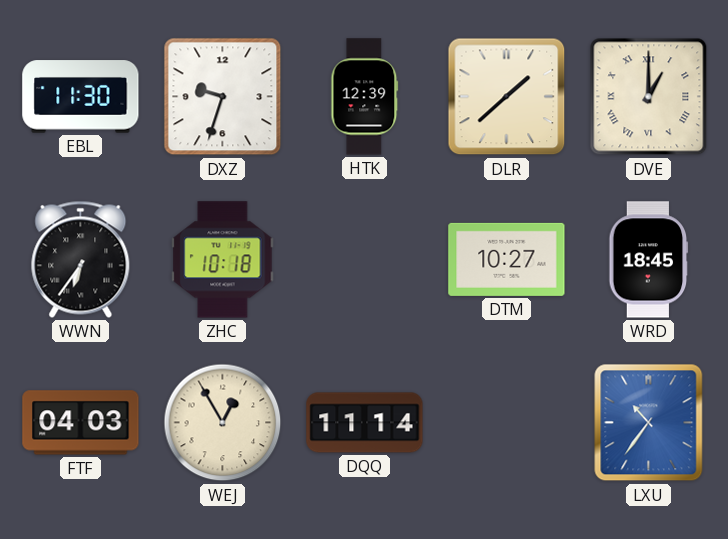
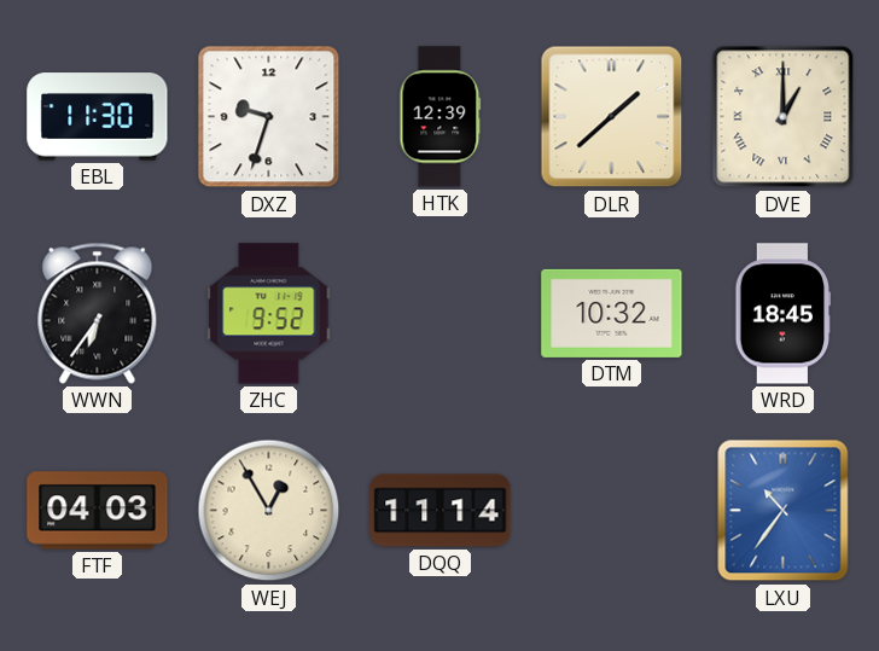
ZHC: 10:18 -> 9:52
DTM: 10:27 -> 10:32
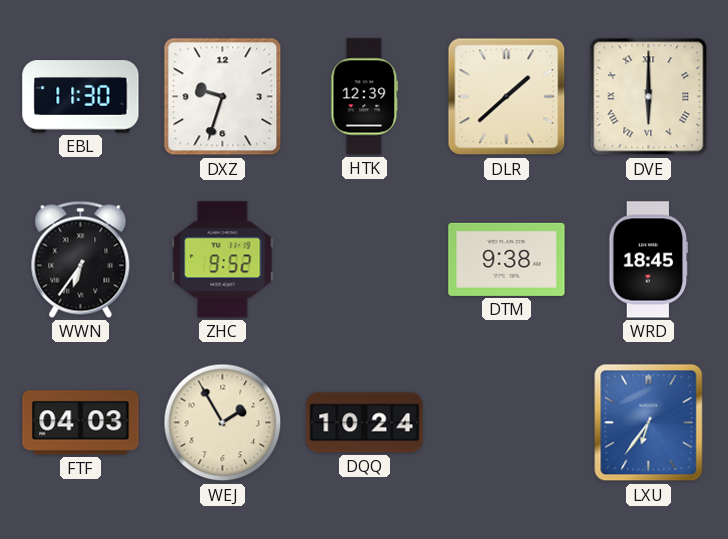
DVE: 1:00 -> 6:00
DTM: 10:32 -> 9:38
WEJ: 12:55 -> 1:55
DQQ: 11:14 -> 10:24
LXU: 10:36 -> 6:36
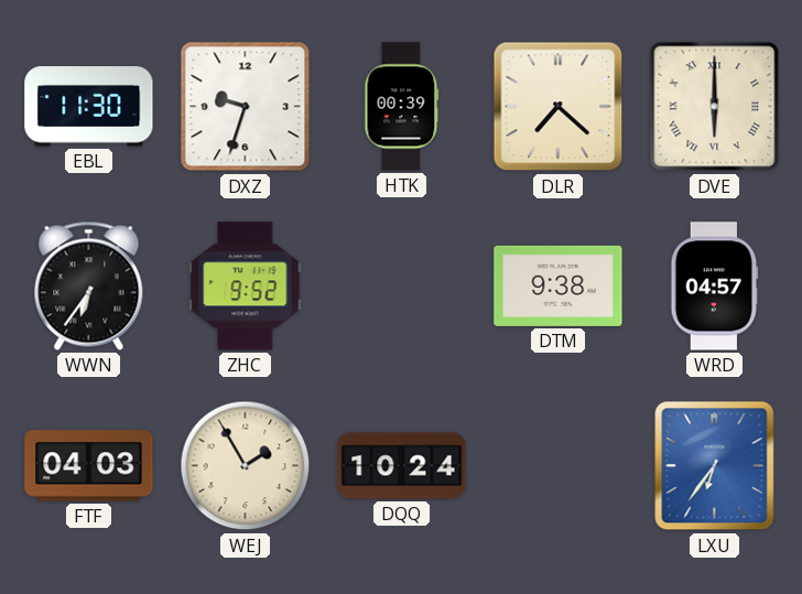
HTK: 12:39 -> 00:39
DLR: 1:38 -> 7:22
WRD: 18:45 -> 04:57
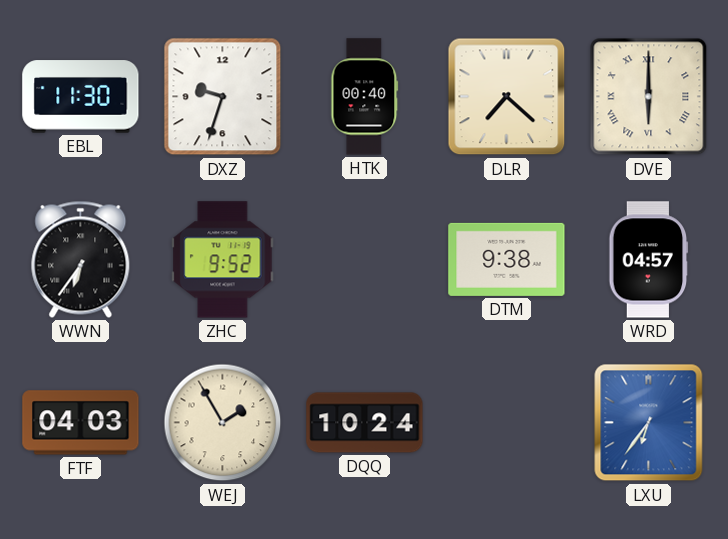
HTK: 00:39 -> 00:40
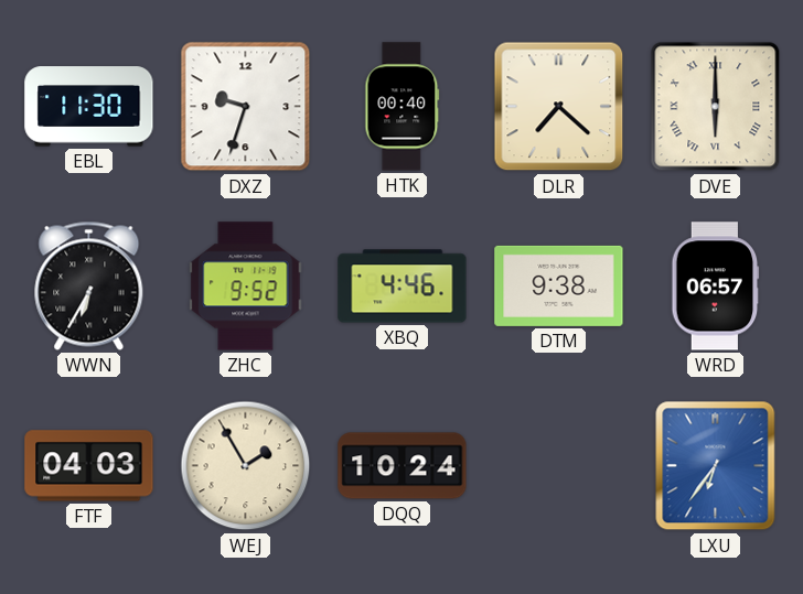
WWN: 6:36 -> 6:35
XBQ: none -> 4:46
WRD: 04:57 -> 06:57
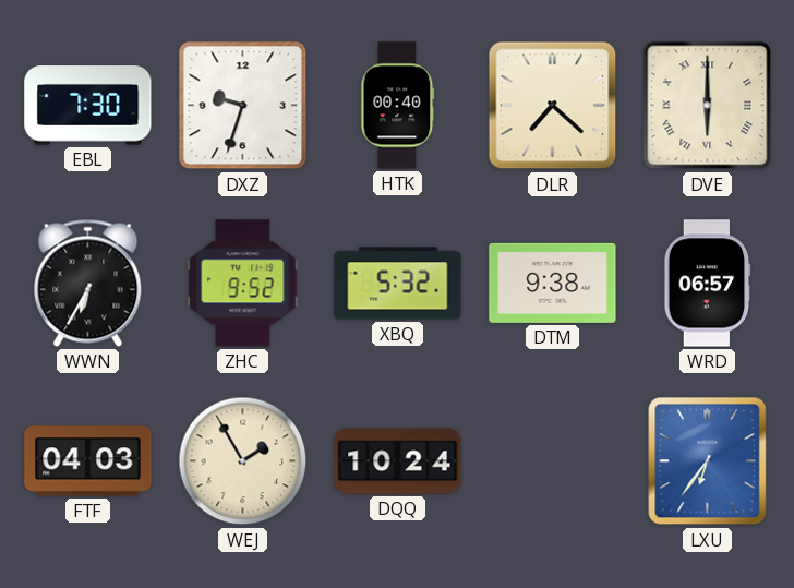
EBL: 11:30 -> 7:30
XBQ: 4:46 -> 5:32
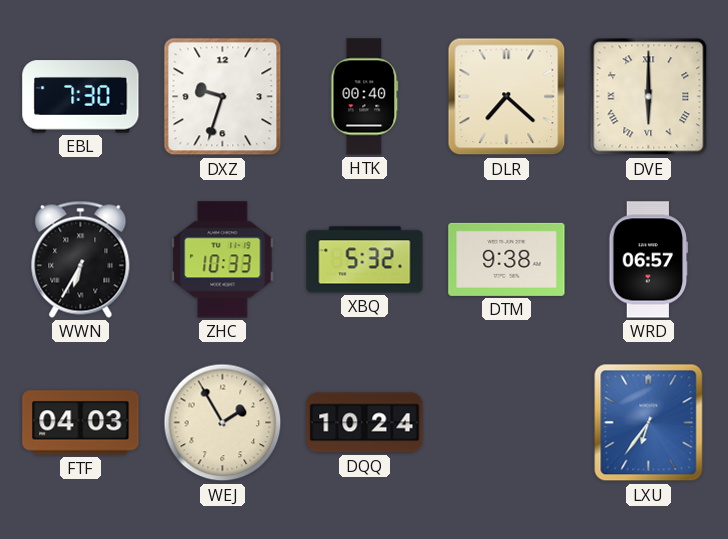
ZHC: 9:52 -> 10:33
